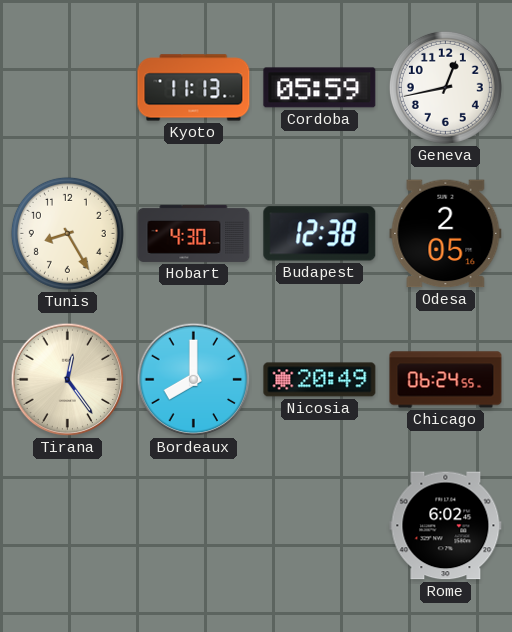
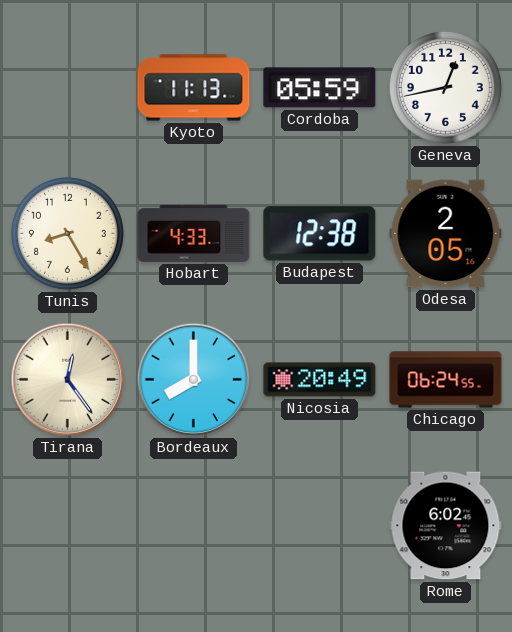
Hobart: 4:30 -> 4:33
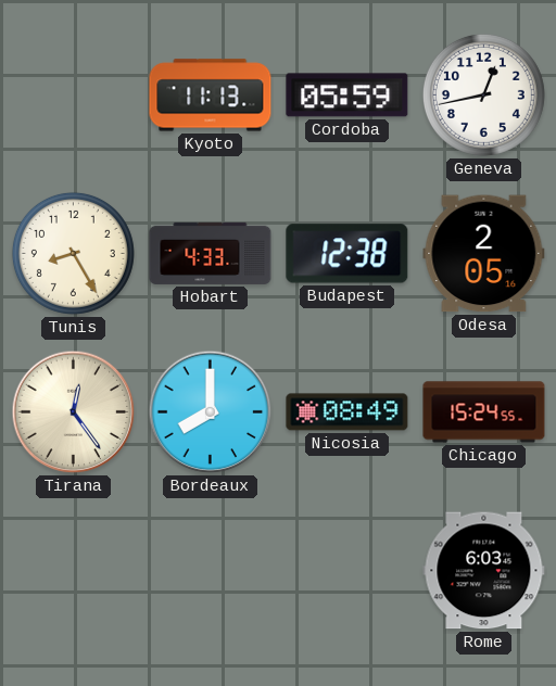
Nicosia: 20:49 -> 08:49
Chicago: 06:24 -> 15:24
Rome: 6:02 -> 6:03
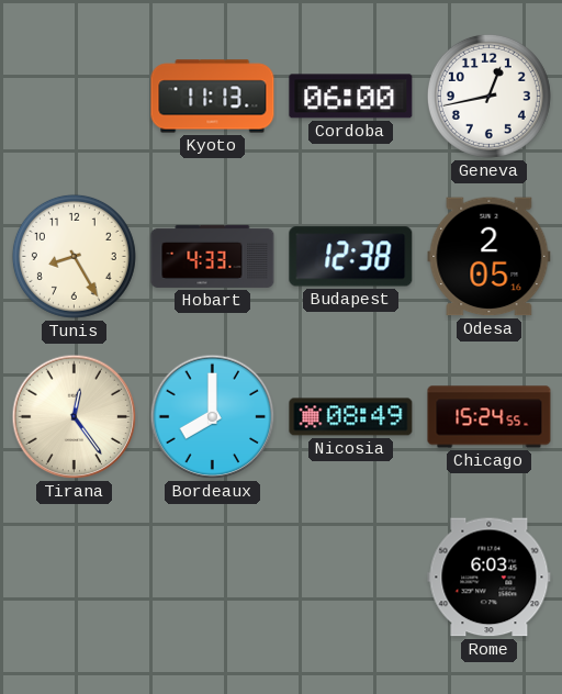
Cordoba: 05:59 -> 06:00
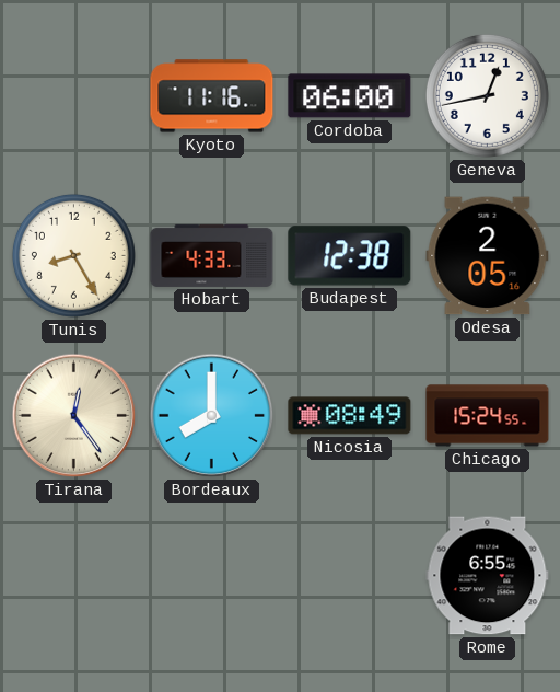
Kyoto: 11:13 -> 11:16
Rome: 6:03 -> 6:55
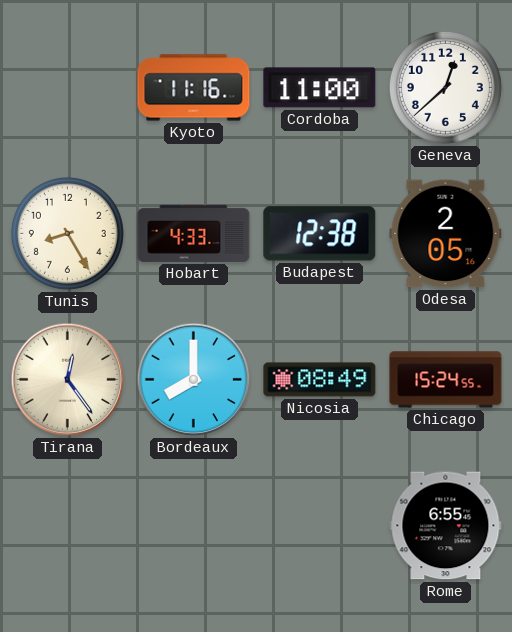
Cordoba: 06:00 -> 11:00
Geneva: 12:43 -> 12:38
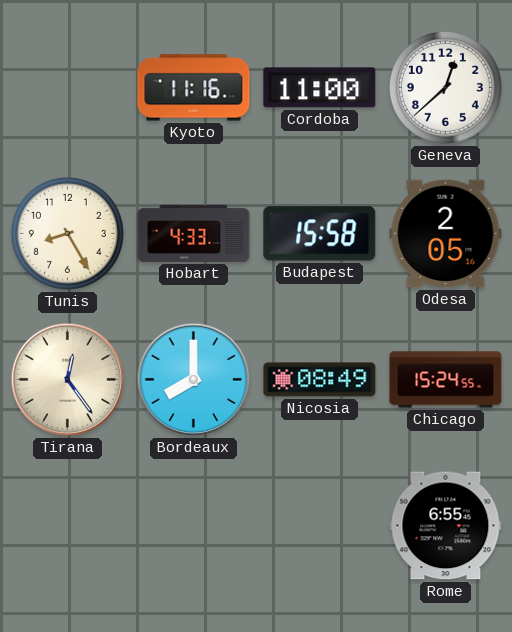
Budapest: 12:38 -> 15:58
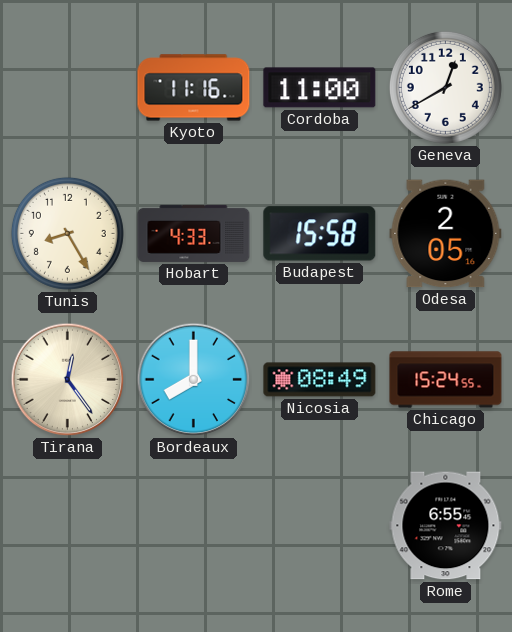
Geneva: 12:38 -> 12:40
